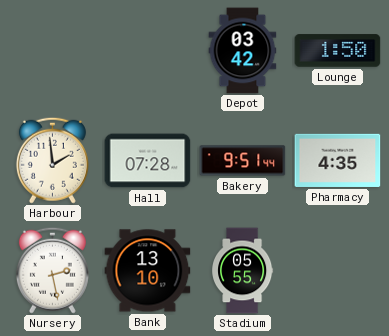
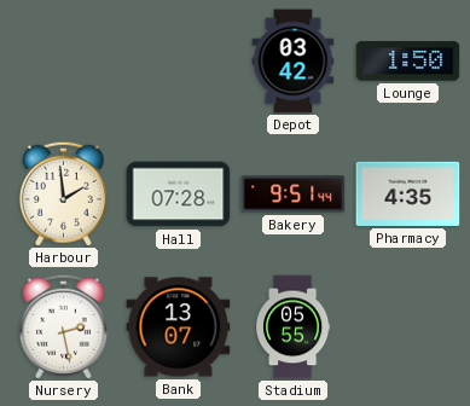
Bank: 13:10 -> 13:07
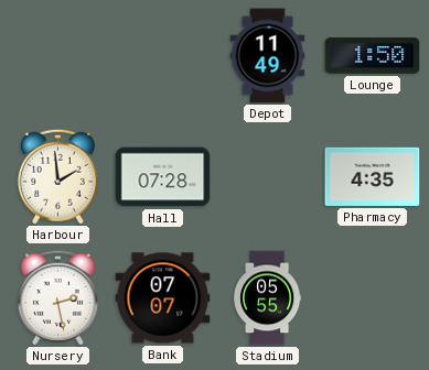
Depot: 03:42 -> 11:49
Bakery: 9:51 -> none
Bank: 13:07 -> 07:07
